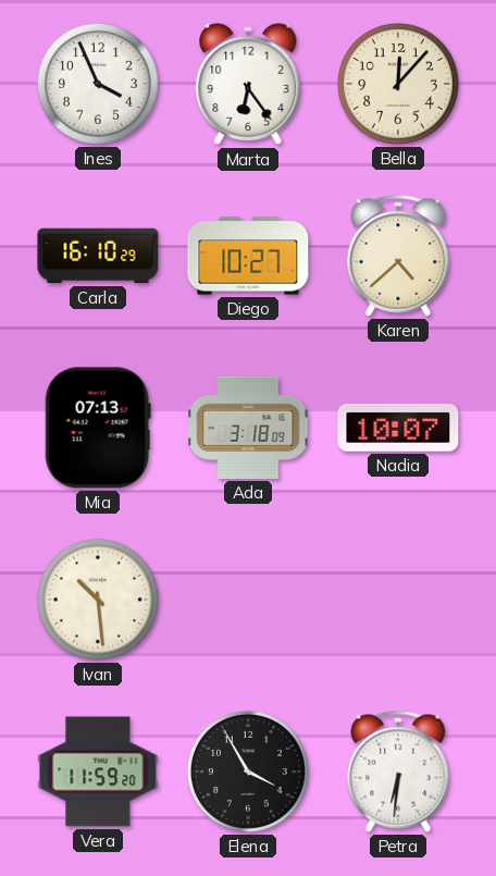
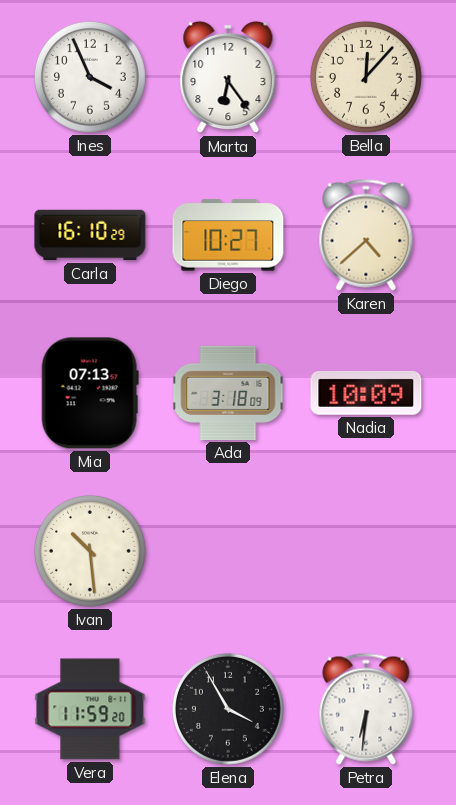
Nadia: 10:07 -> 10:09
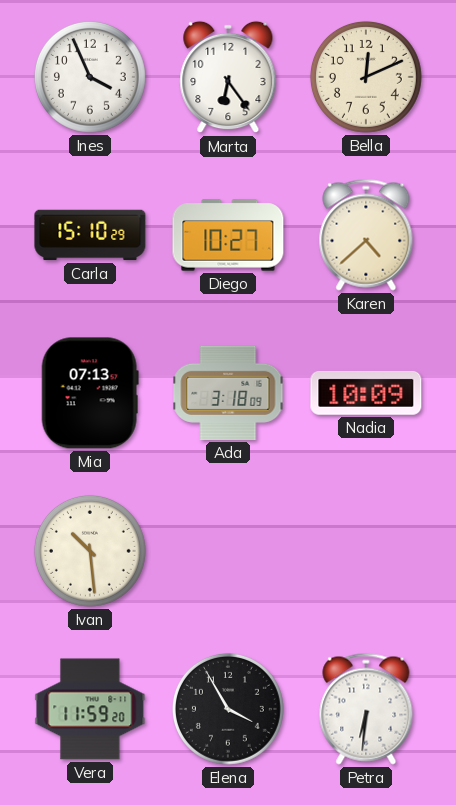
Bella: 12:07 -> 12:11
Carla: 16:10 -> 15:10
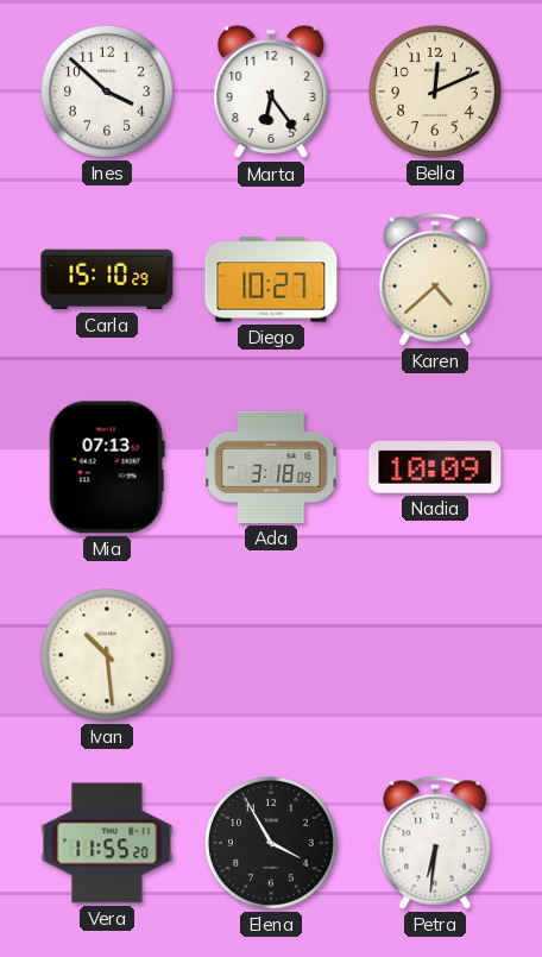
Ines: 3:56 -> 3:52
Vera: 11:59 -> 11:55
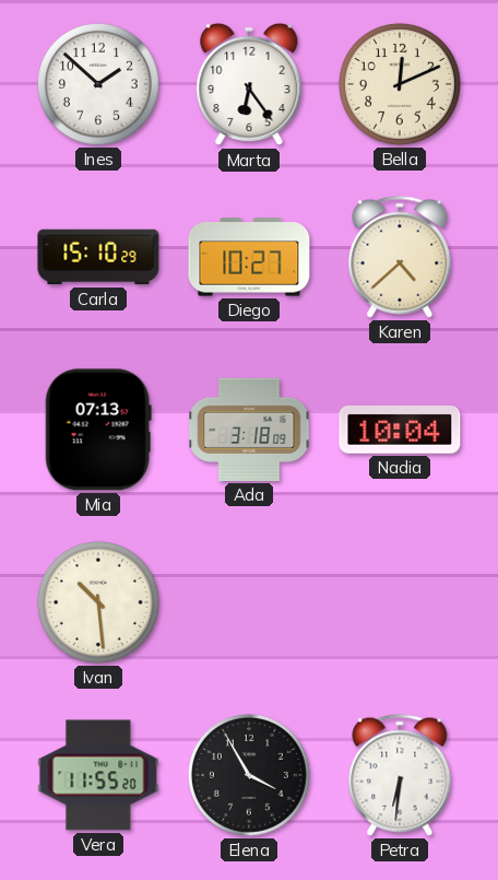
Ines: 3:52 -> 1:52
Nadia: 10:09 -> 10:04
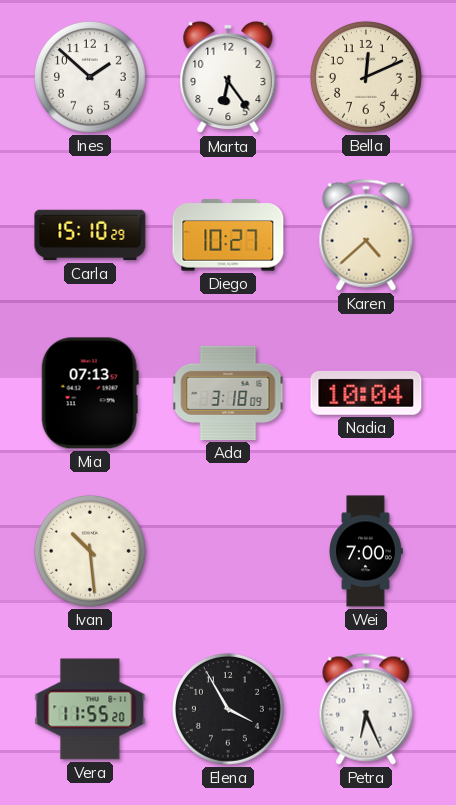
Wei: none -> 7:00
Petra: 6:31 -> 6:26
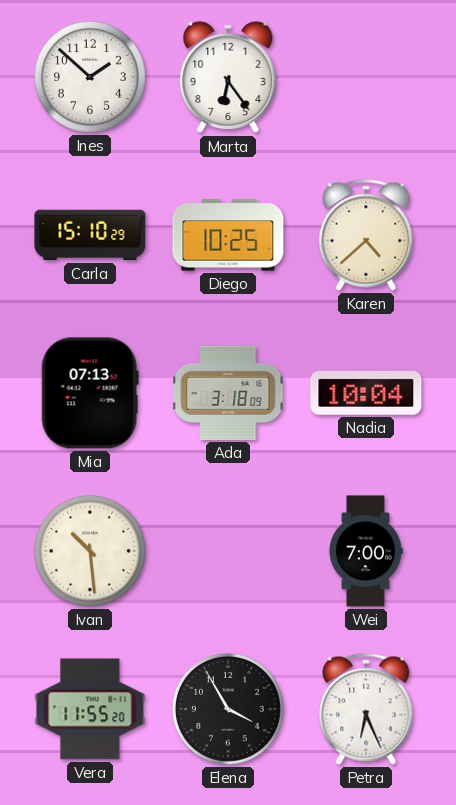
Bella: 12:11 -> none
Diego: 10:27 -> 10:25
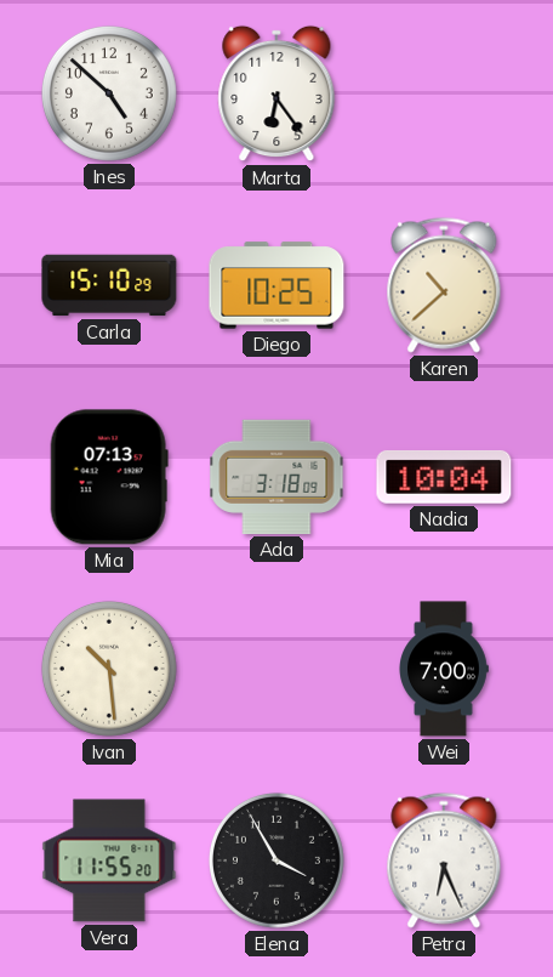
Ines: 1:52 -> 4:52
Karen: 4:38 -> 10:38
